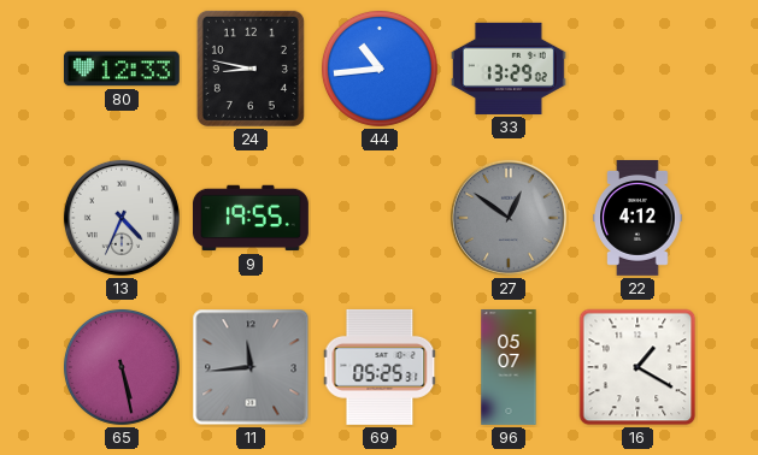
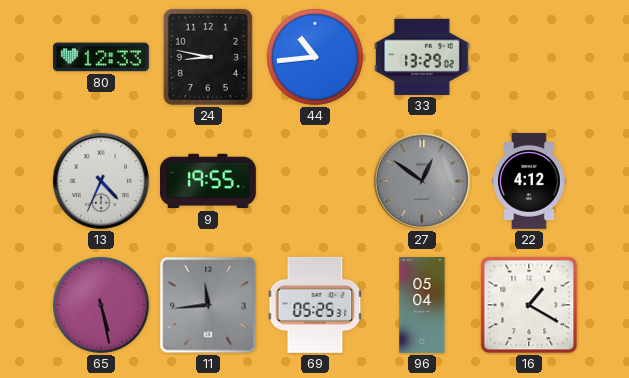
96: 05:07 -> 05:04
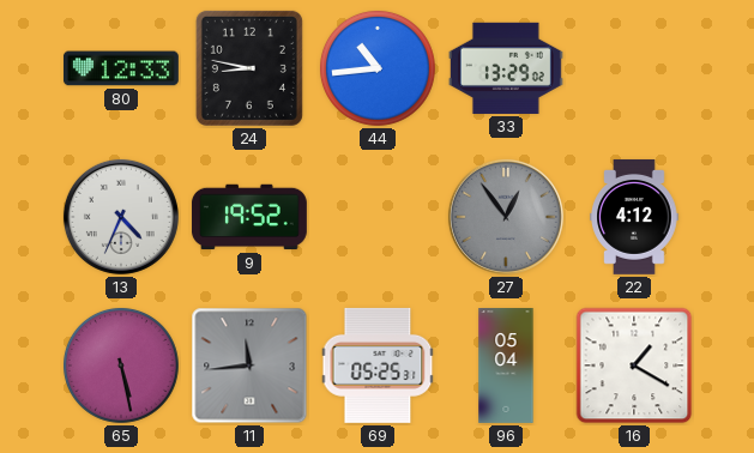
9: 19:55 -> 19:52
27: 12:51 -> 12:54
